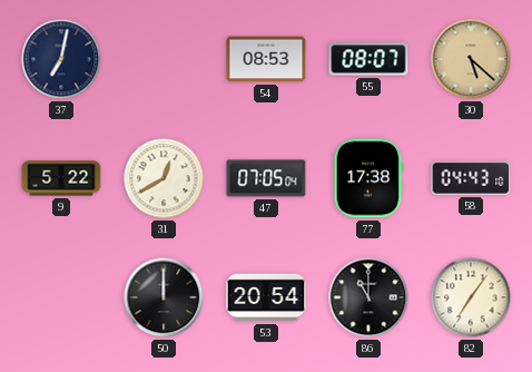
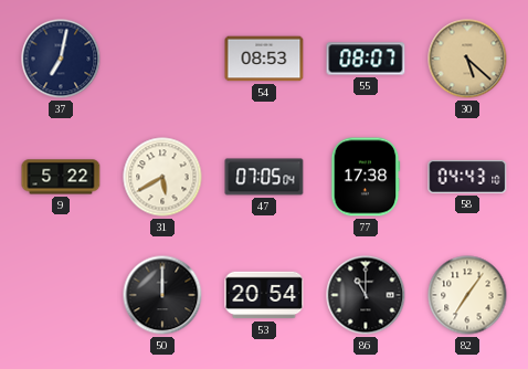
31: 12:40 -> 5:40
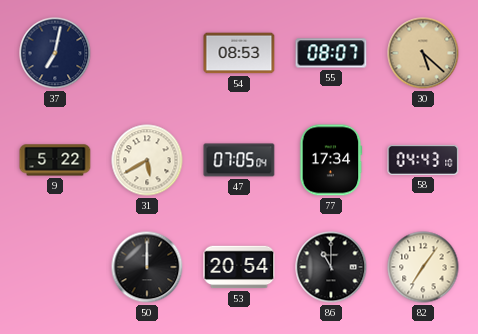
77: 17:38 -> 17:34
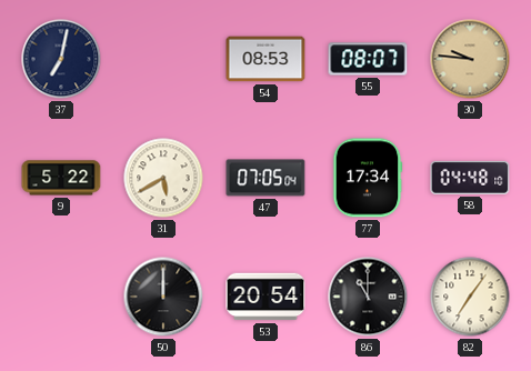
30: 5:22 -> 9:46
58: 04:43 -> 04:48
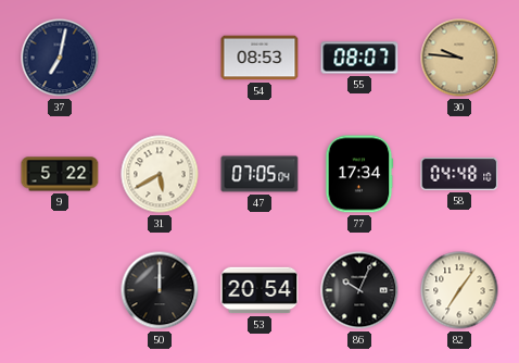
86: 11:00 -> 10:04
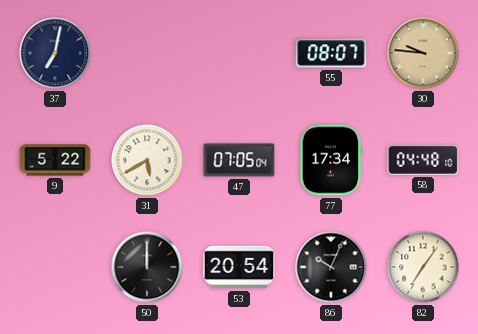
54: 08:53 -> none
